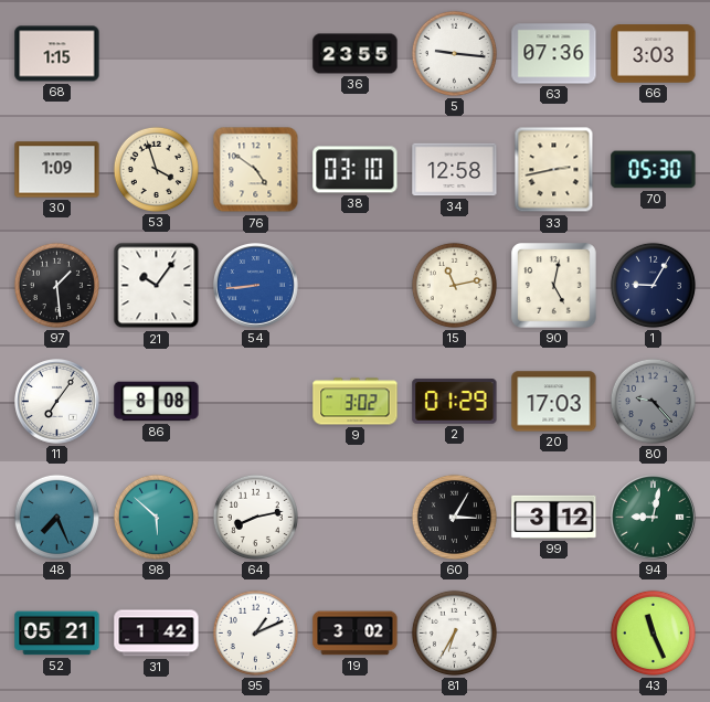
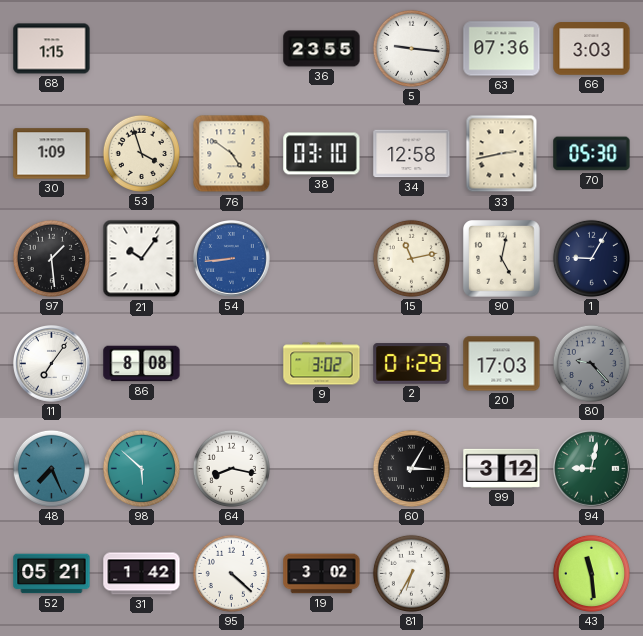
64: 8:13 -> 8:17
95: 1:11 -> 4:22
43: 11:26 -> 11:29
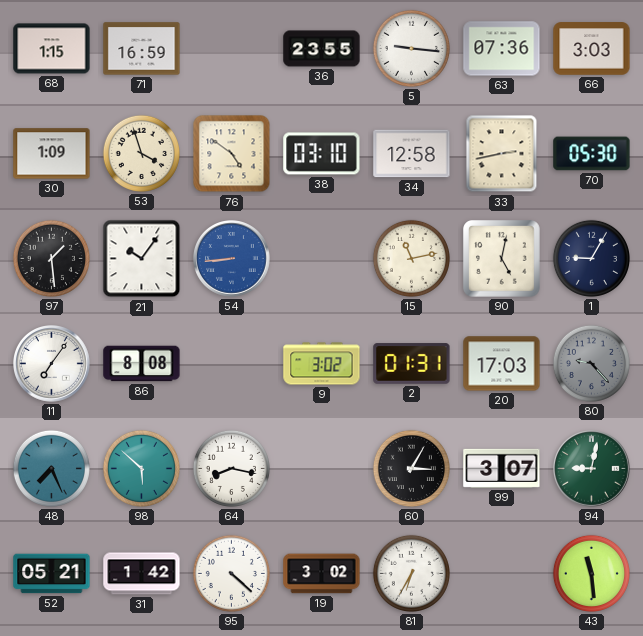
71: none -> 16:59
2: 01:29 -> 01:31
99: 3:12 -> 3:07
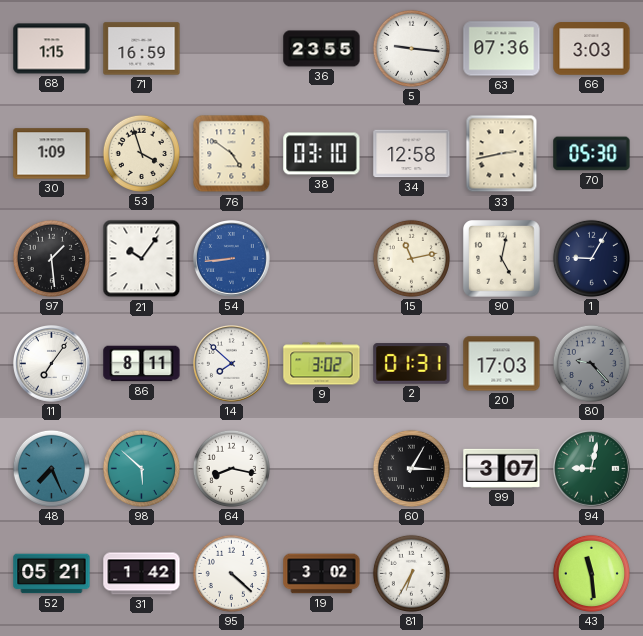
86: 8:08 -> 8:11
14: none -> 7:52
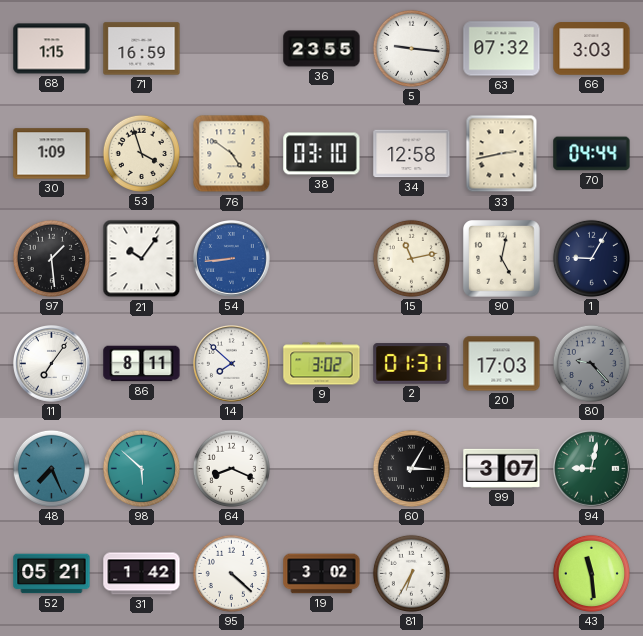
63: 07:36 -> 07:32
70: 05:30 -> 04:44
64: 8:17 -> 8:19
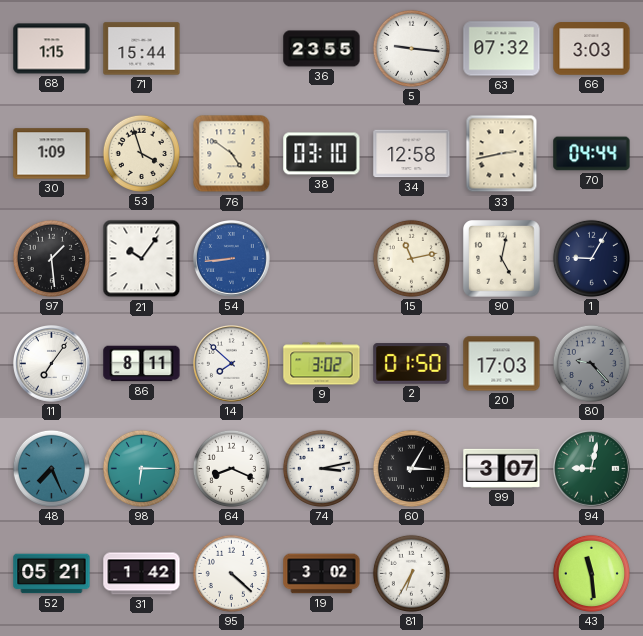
71: 16:59 -> 15:44
2: 01:31 -> 01:50
98: 5:52 -> 6:15
74: none -> 3:13
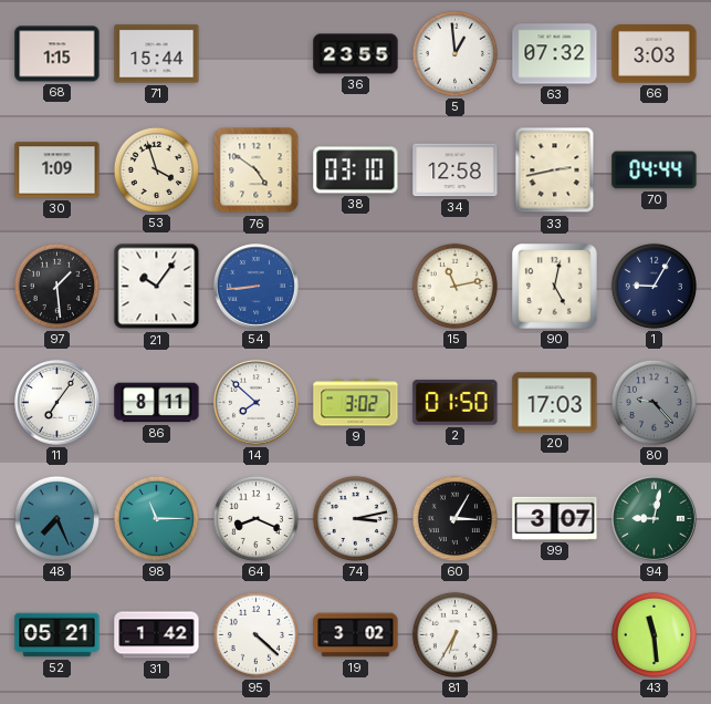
5: 9:16 -> 12:59
98: 6:15 -> 11:15
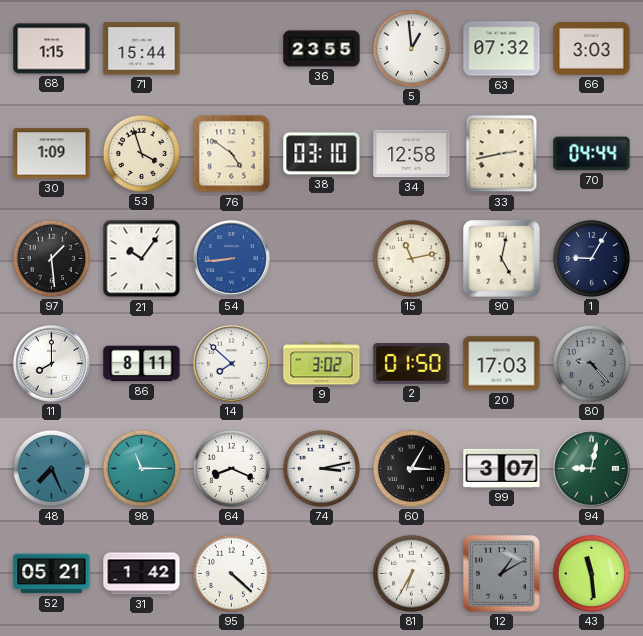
11: 7:06 -> 8:00
19: 3:02 -> none
12: none -> 1:10
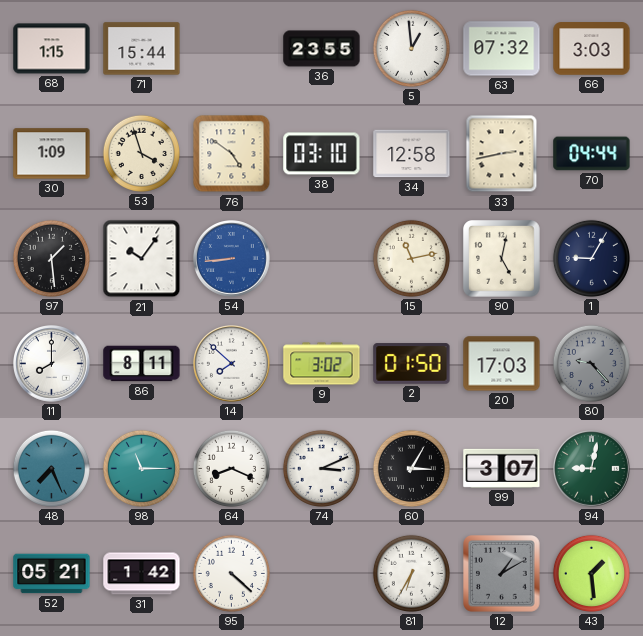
74: 3:13 -> 3:11
43: 11:29 -> 1:29
